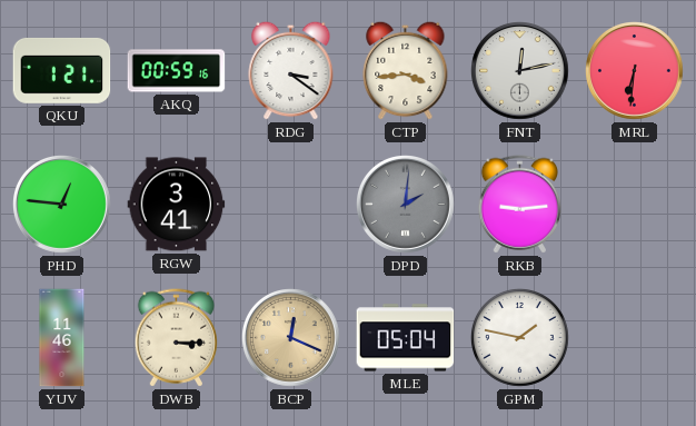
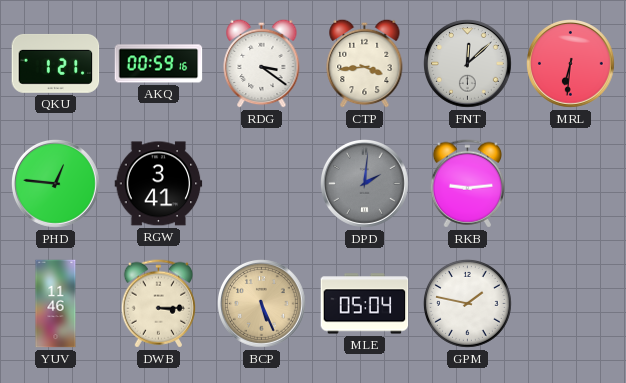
FNT: 12:13 -> 12:08
BCP: 12:19 -> 5:26
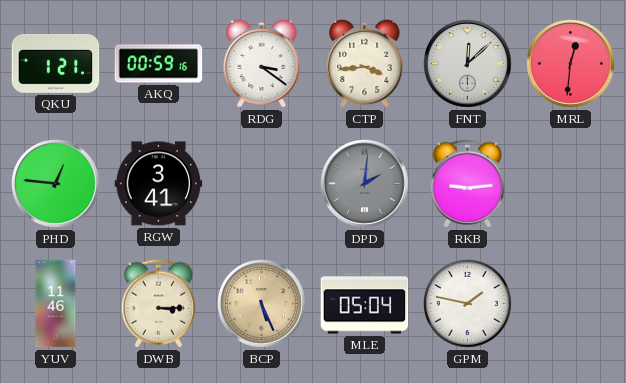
MRL: 6:31 -> 12:31
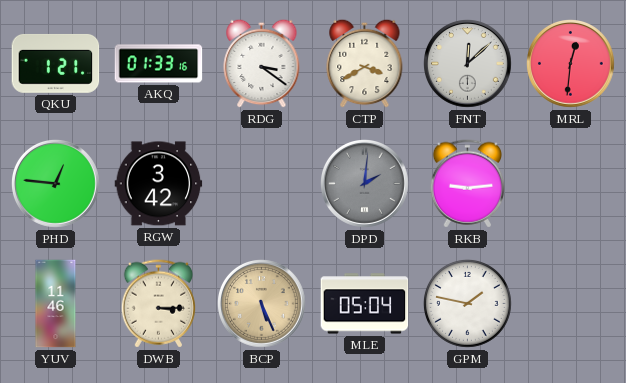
AKQ: 00:59 -> 01:33
CTP: 3:44 -> 3:40
RGW: 3:41 -> 3:42
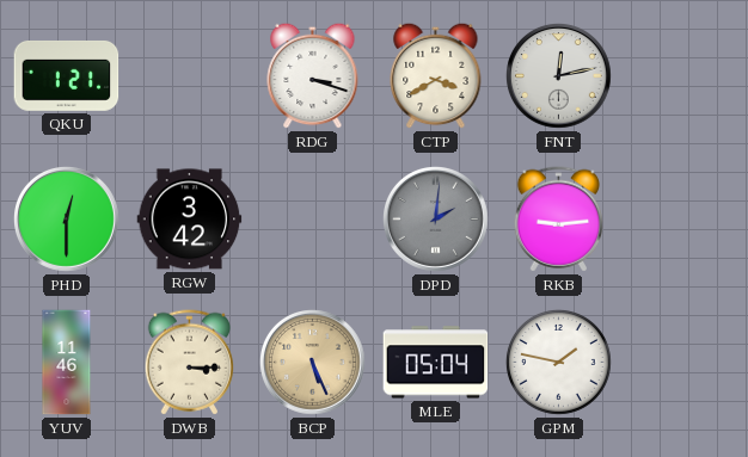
AKQ: 01:33 -> none
RDG: 3:21 -> 3:18
FNT: 12:08 -> 12:13
MRL: 12:31 -> none
PHD: 12:46 -> 12:30
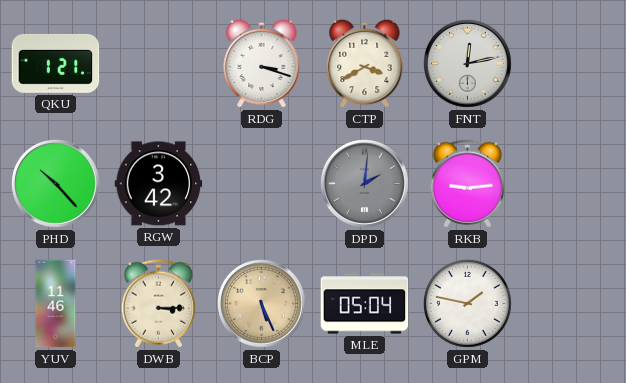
PHD: 12:30 -> 10:23
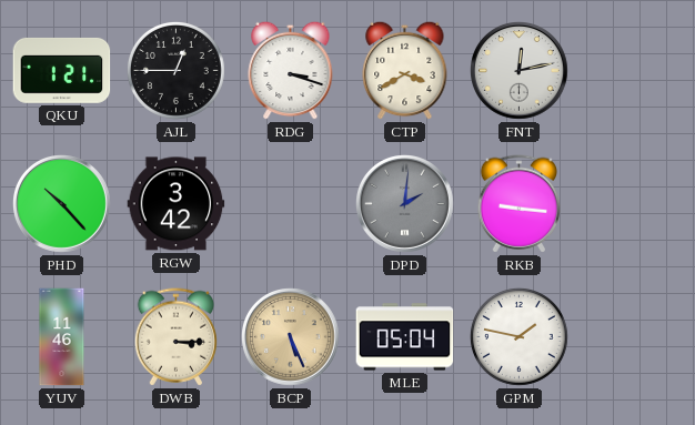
AJL: none -> 12:45
RKB: 9:14 -> 9:16
